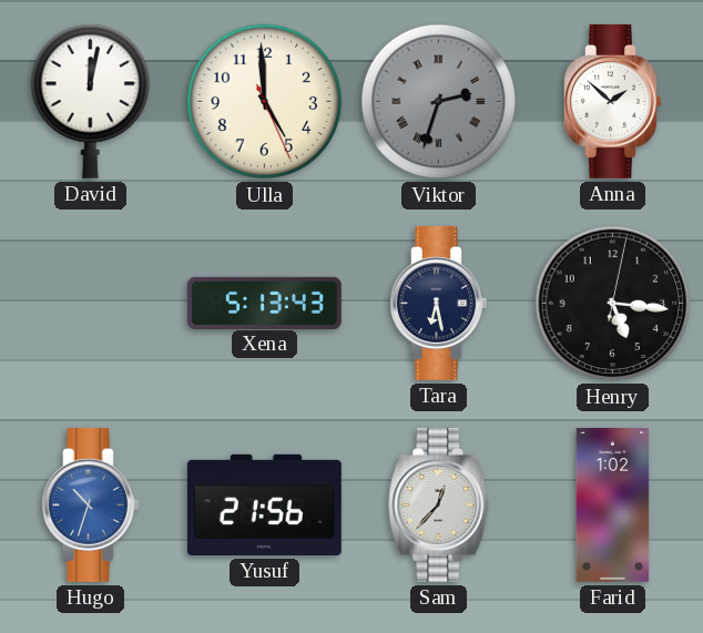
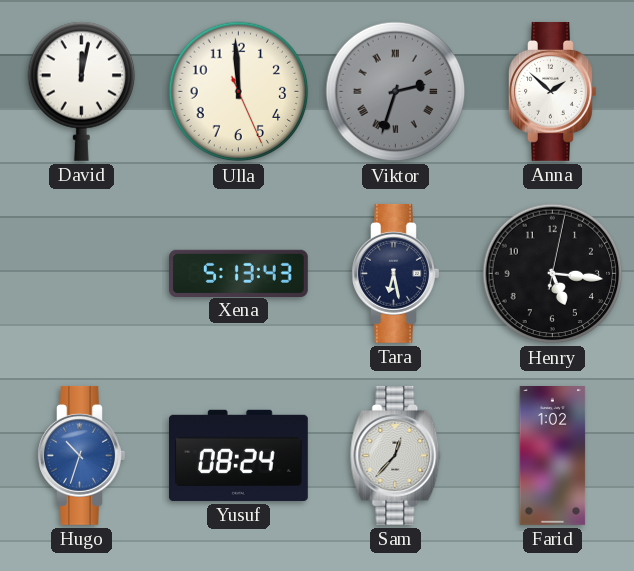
Ulla: 4:59 -> 11:59
Yusuf: 21:56 -> 08:24
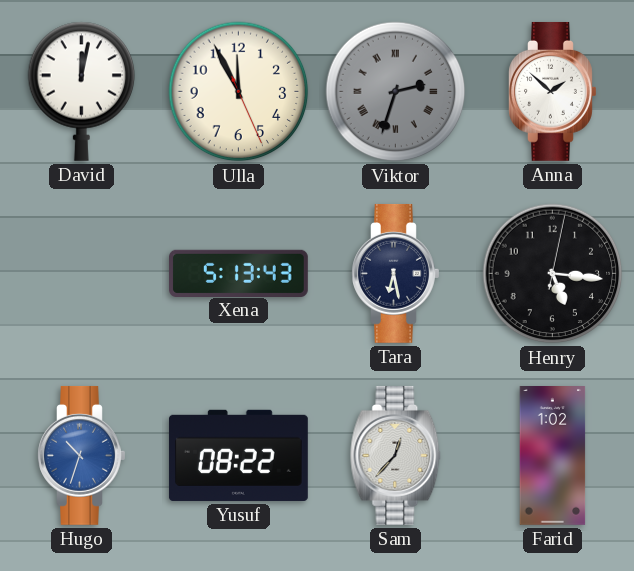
Ulla: 11:59 -> 11:55
Yusuf: 08:24 -> 08:22
